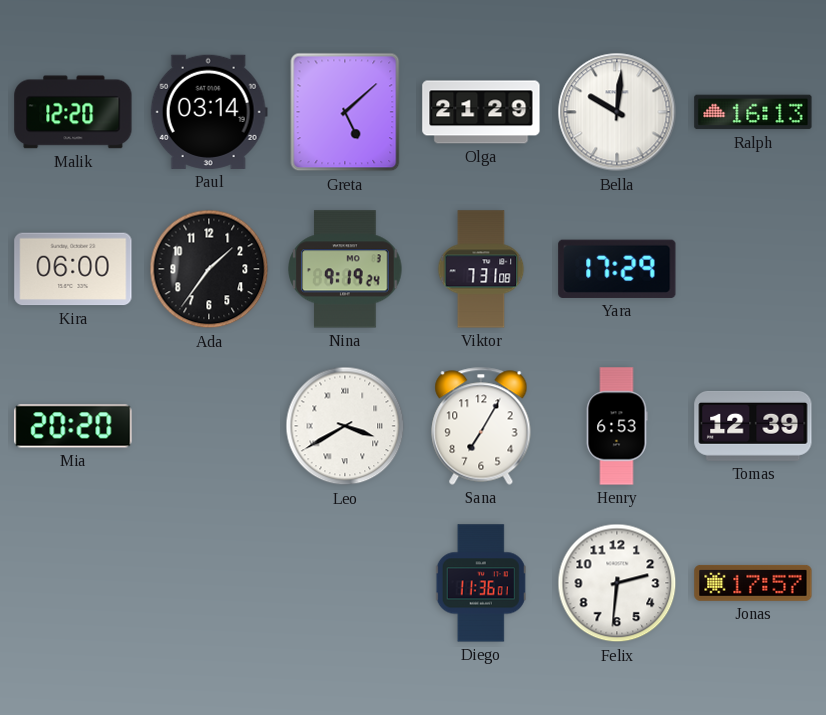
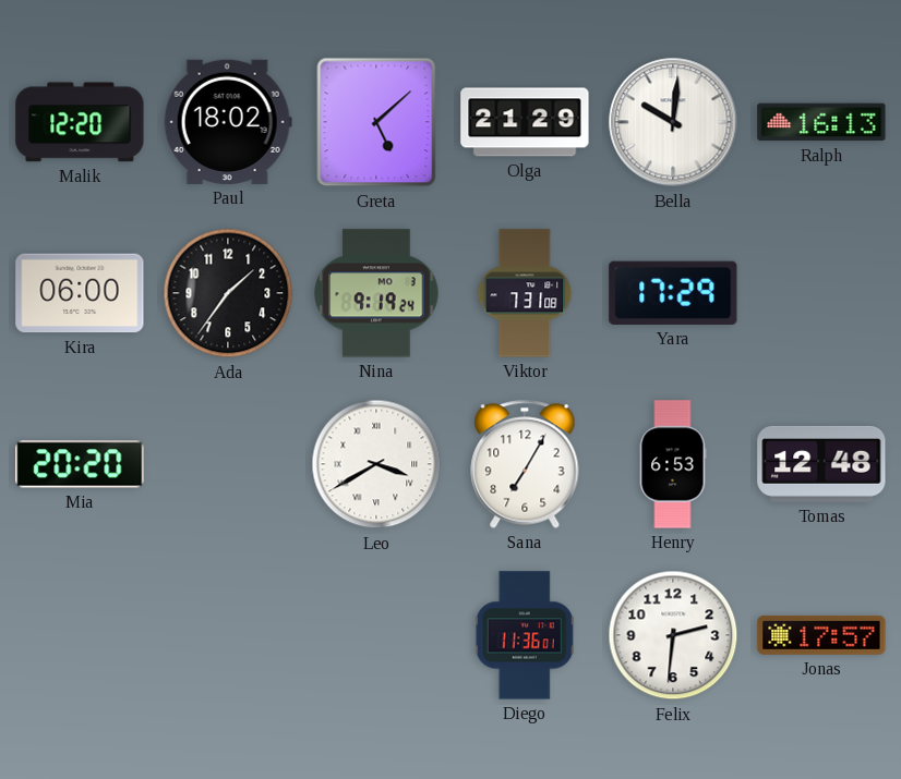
Paul: 03:14 -> 18:02
Tomas: 12:39 -> 12:48
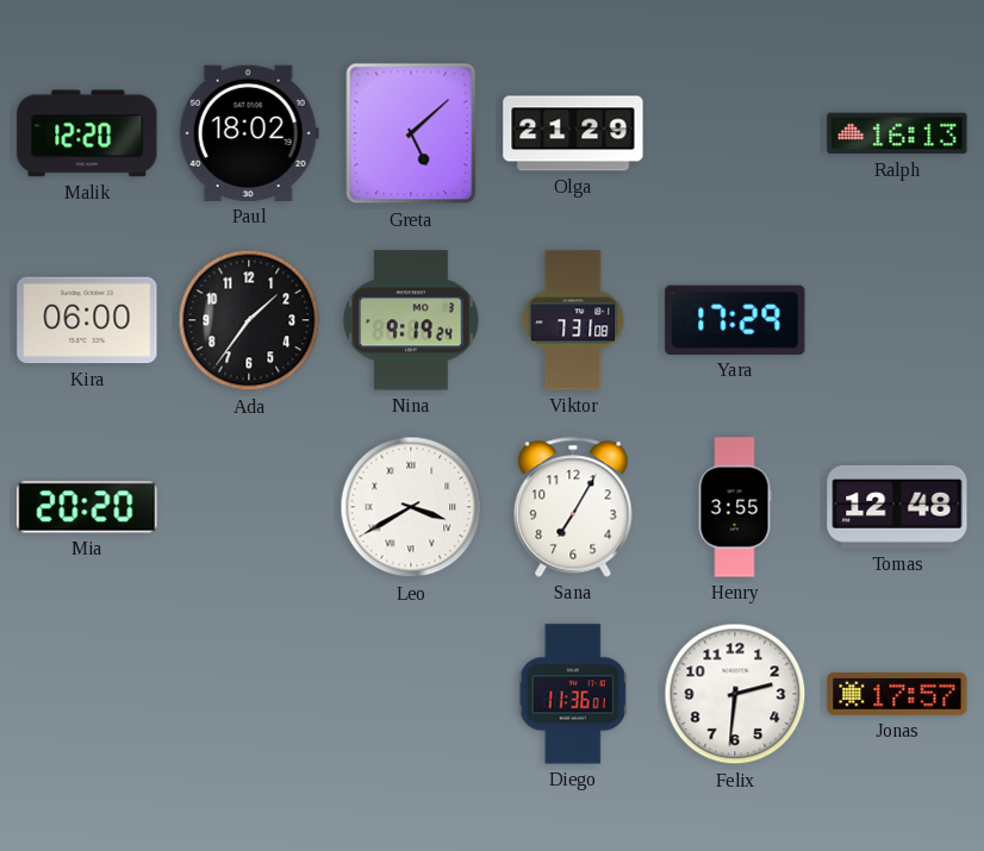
Bella: 10:01 -> none
Henry: 6:53 -> 3:55
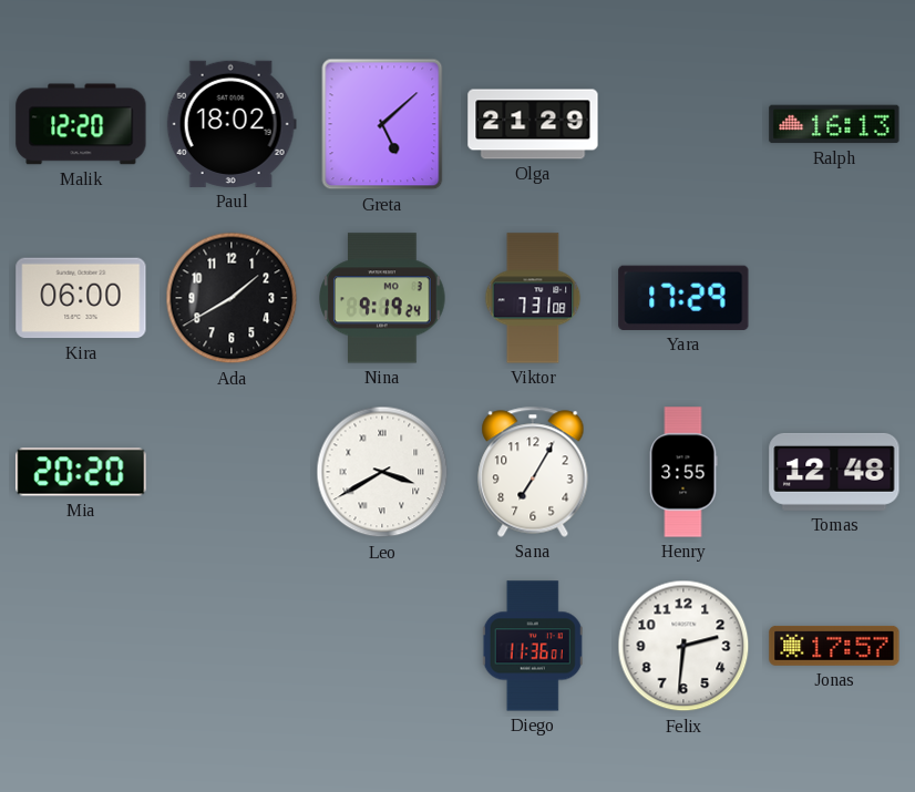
Ada: 1:36 -> 1:40
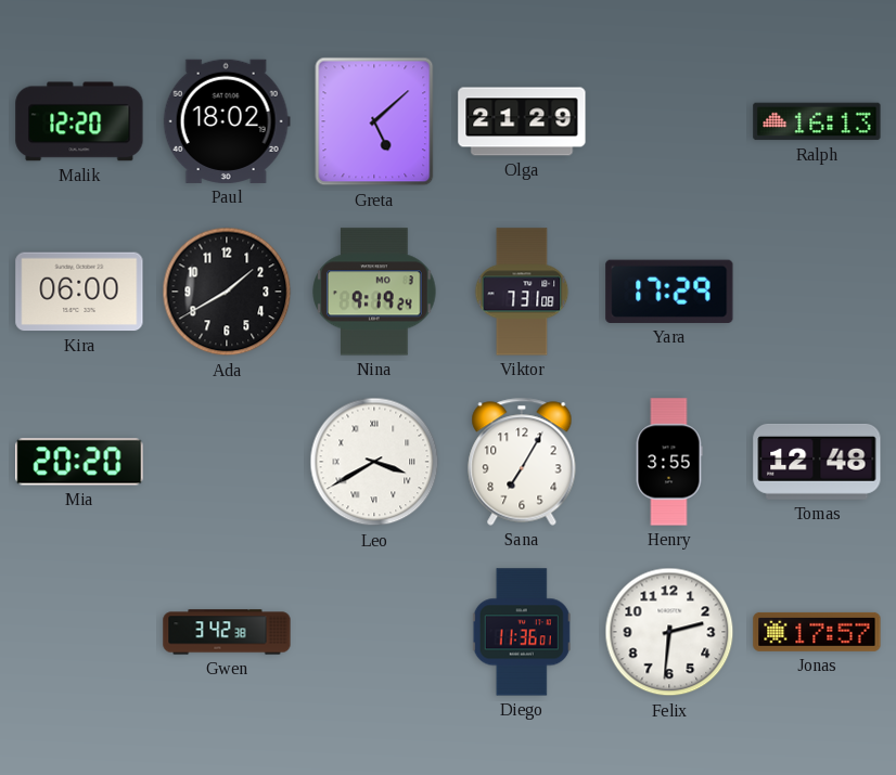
Gwen: none -> 3:42
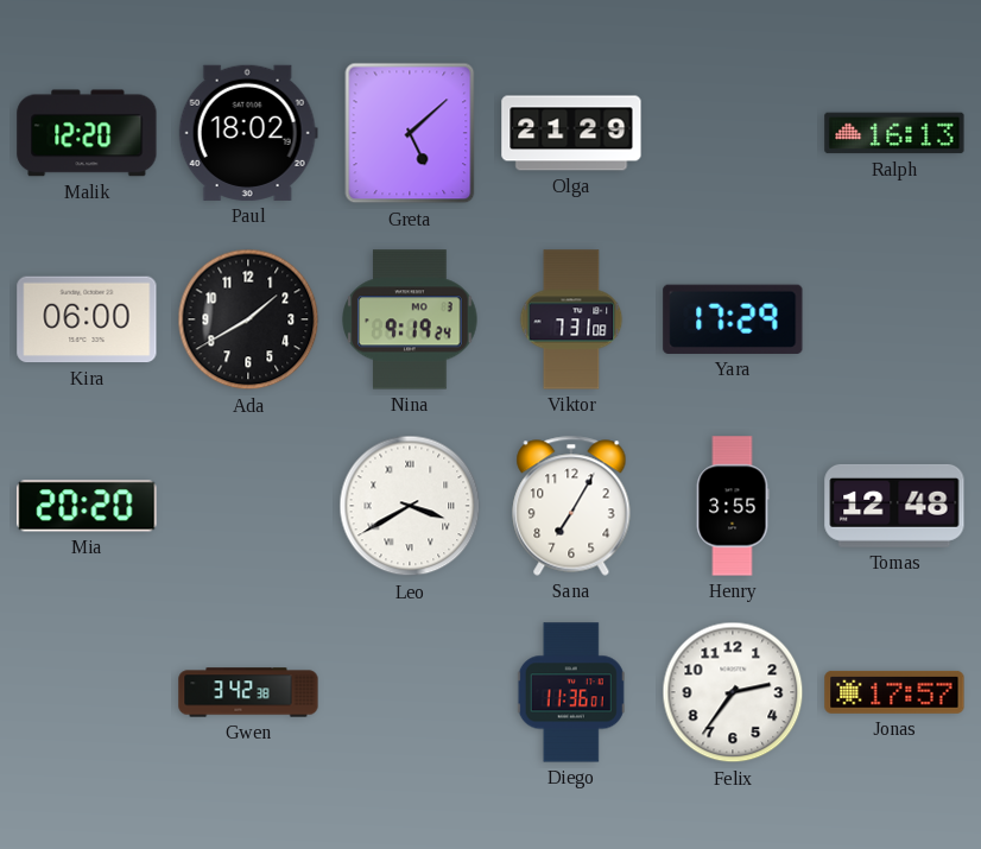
Felix: 2:31 -> 2:36
